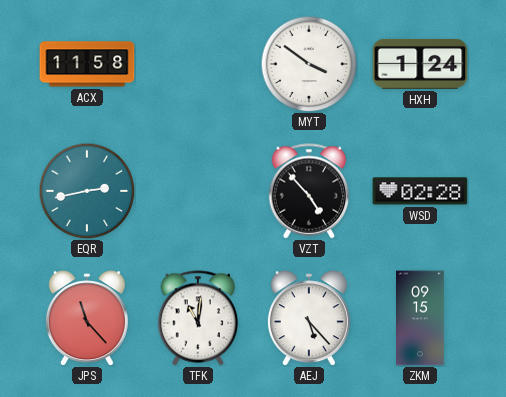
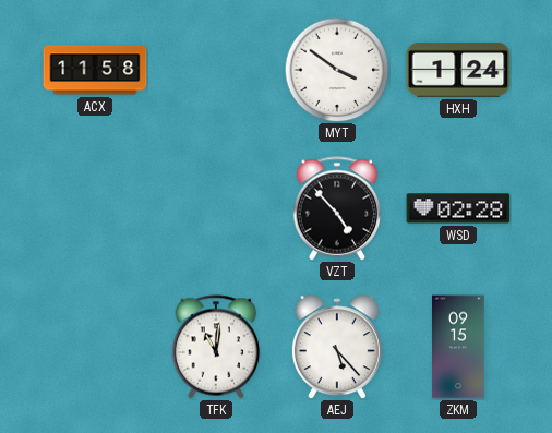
EQR: 2:43 -> none
JPS: 11:23 -> none
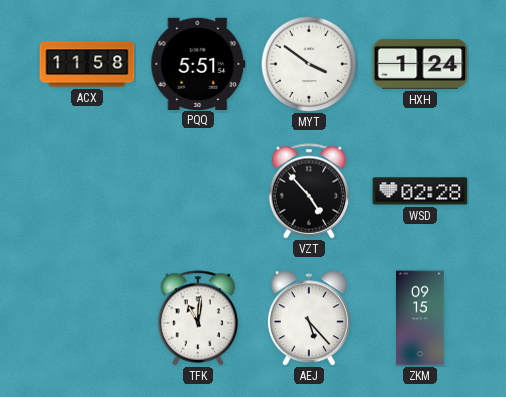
PQQ: none -> 5:51
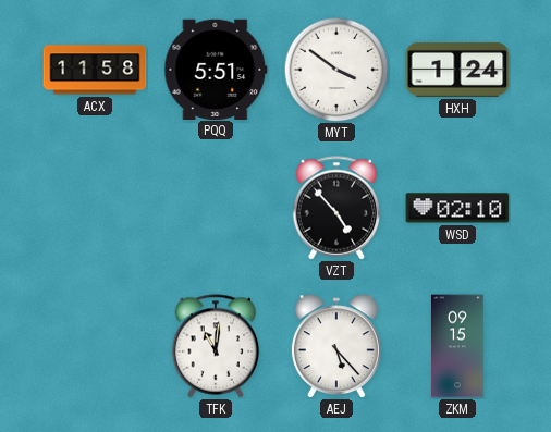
WSD: 02:28 -> 02:10
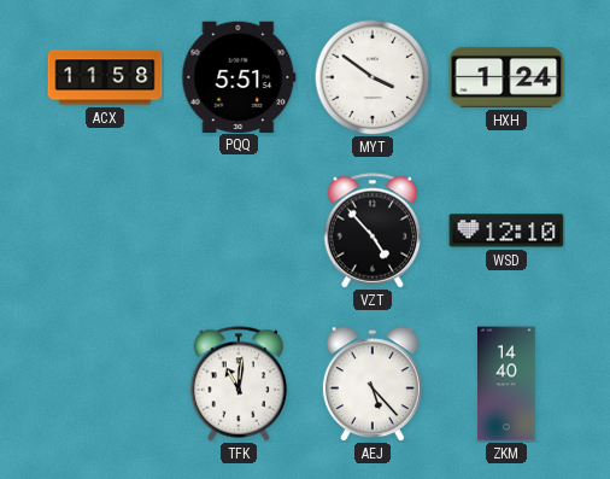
WSD: 02:10 -> 12:10
ZKM: 09:15 -> 14:40
